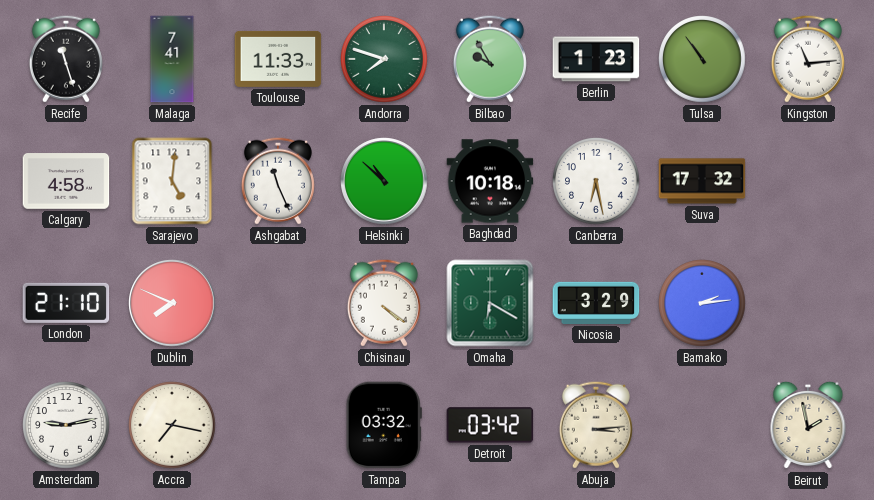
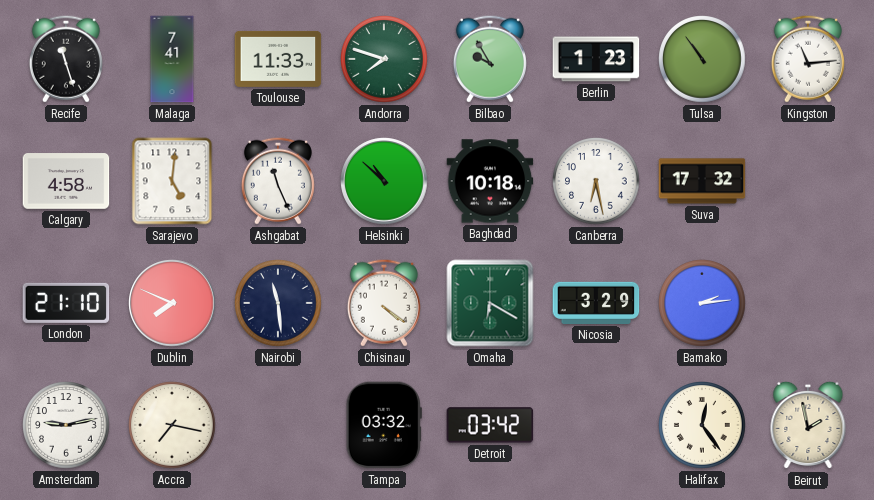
Nairobi: none -> 11:29
Abuja: 3:14 -> none
Halifax: none -> 12:24
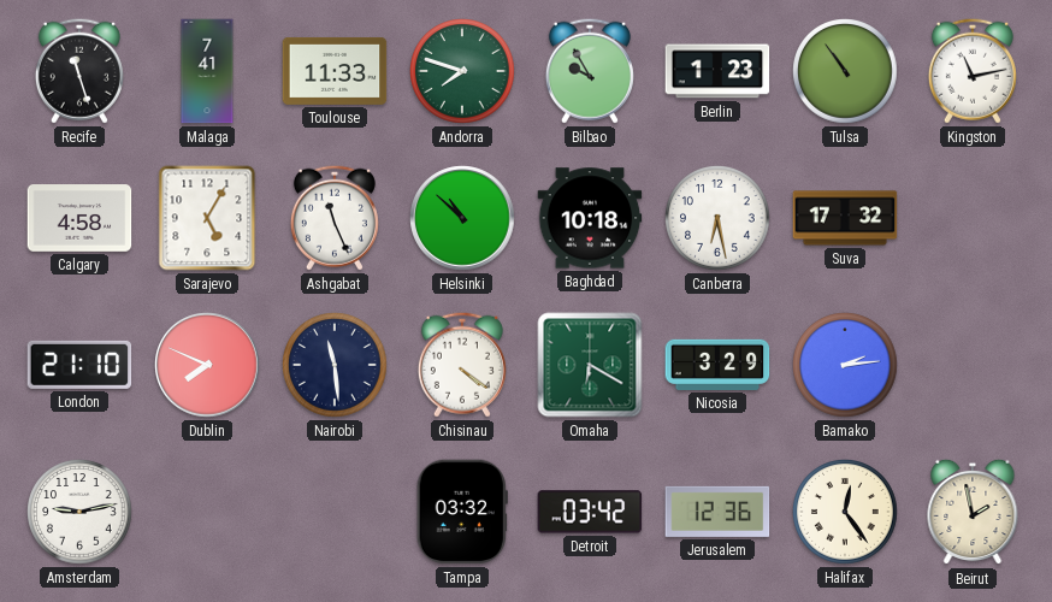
Kingston: 11:14 -> 11:13
Sarajevo: 5:01 -> 5:05
Accra: 7:17 -> none
Jerusalem: none -> 12:36
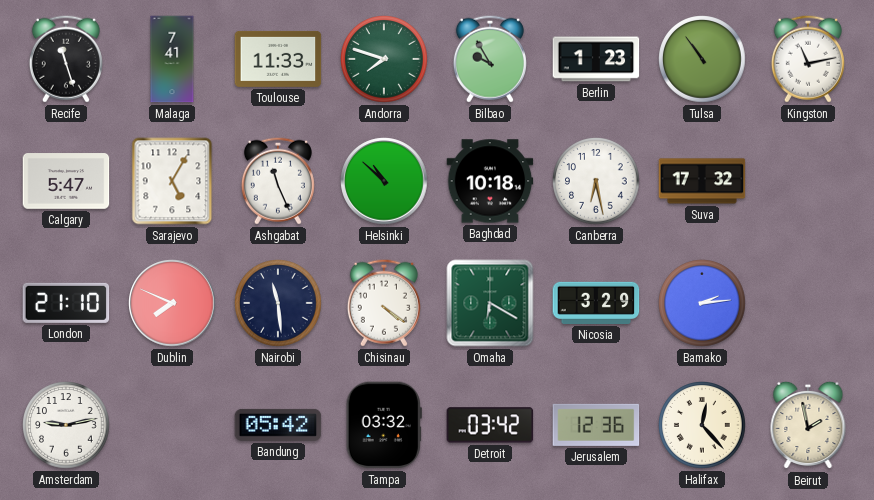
Calgary: 4:58 -> 5:47
Bandung: none -> 05:42
Halifax: 12:24 -> 12:23
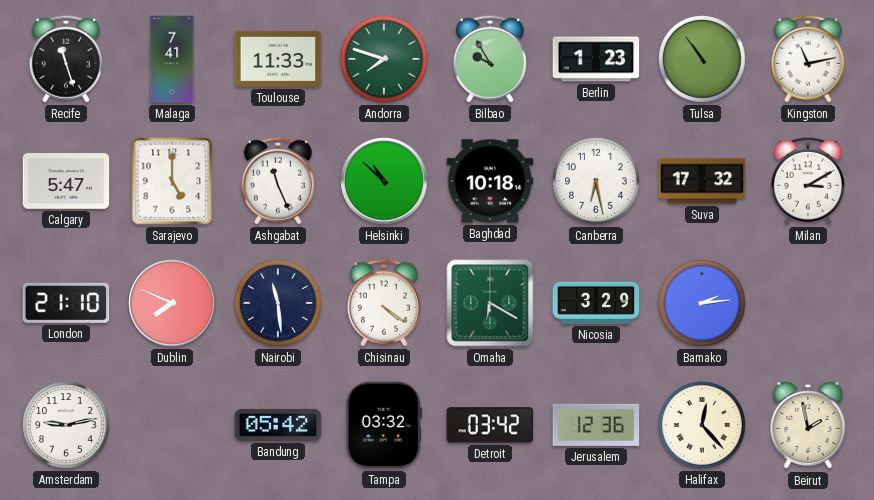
Sarajevo: 5:05 -> 5:00
Milan: none -> 3:10
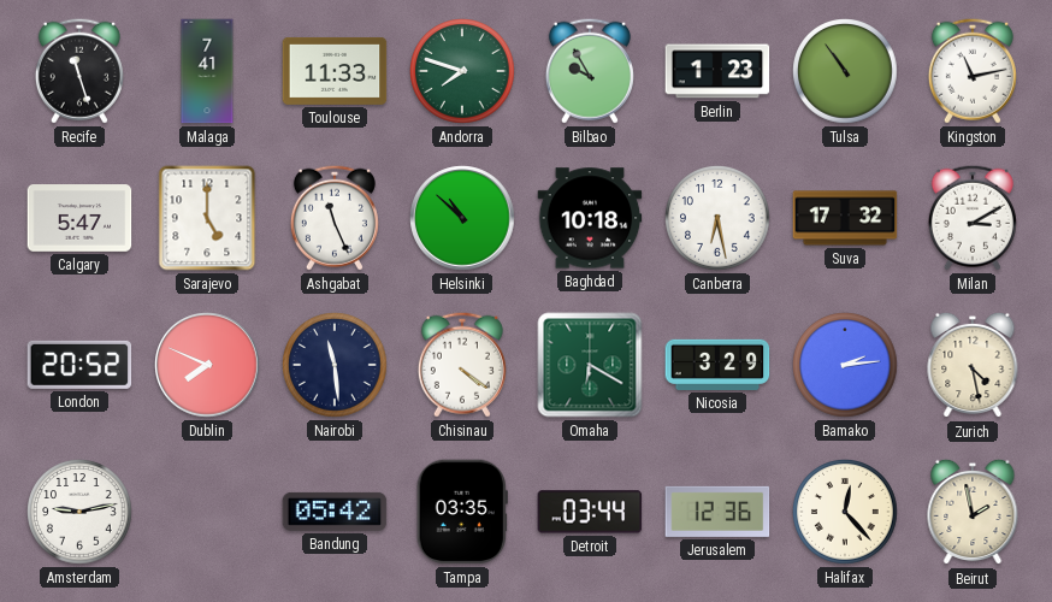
London: 21:10 -> 20:52
Zurich: none -> 4:28
Tampa: 03:32 -> 03:35
Detroit: 03:42 -> 03:44
